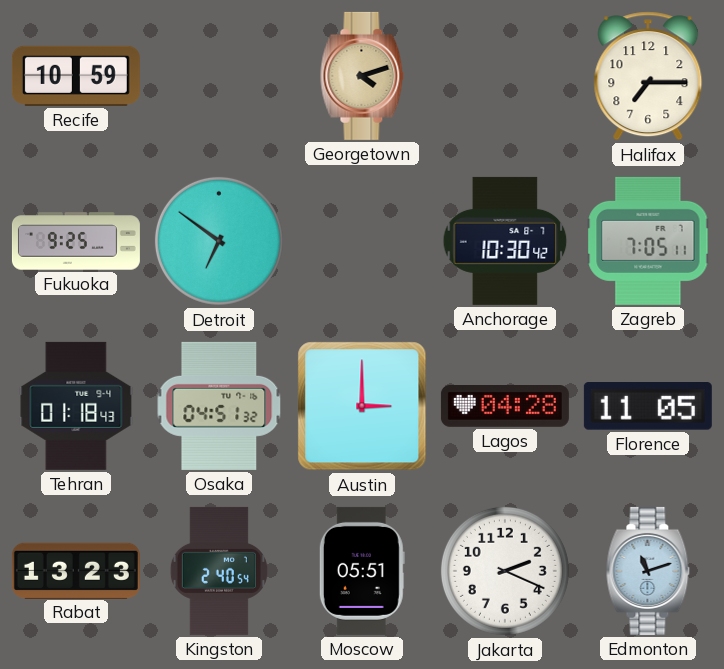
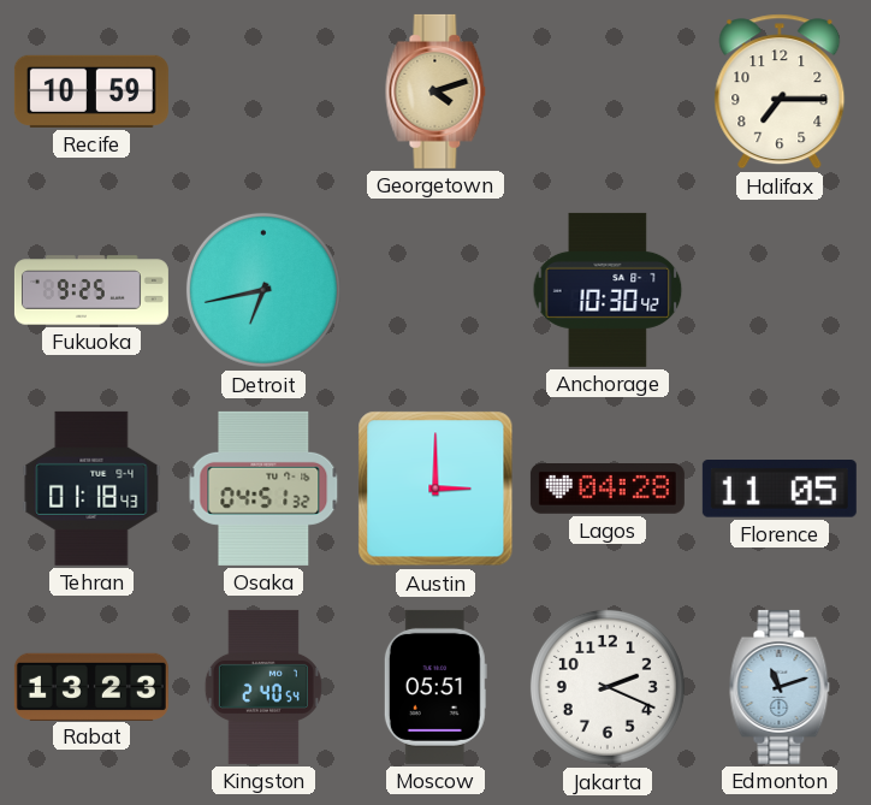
Detroit: 6:51 -> 6:43
Zagreb: 7:05 -> none
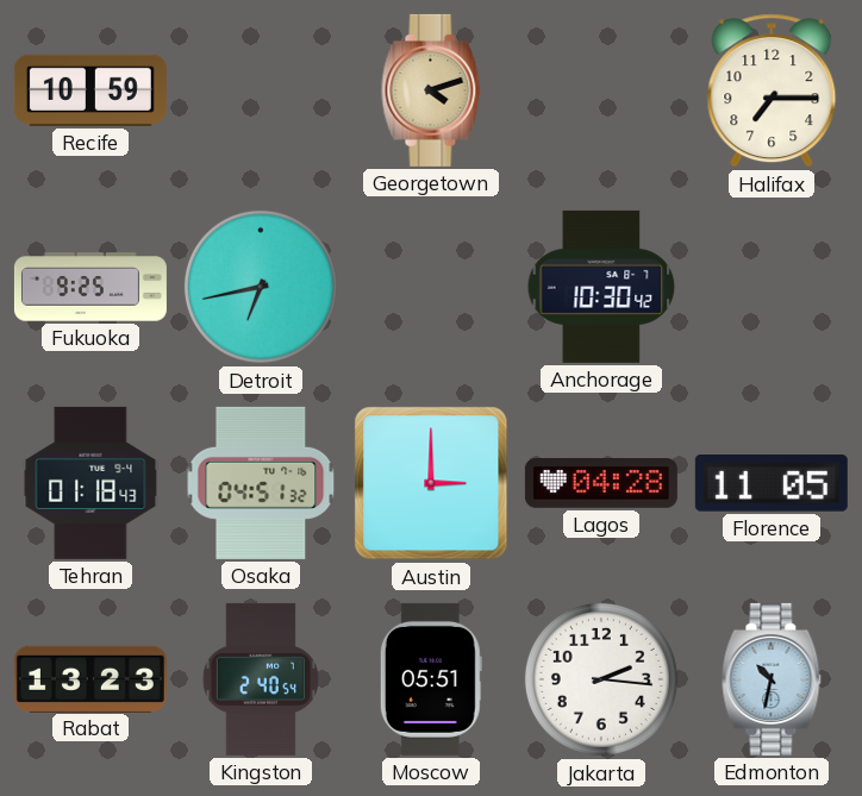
Jakarta: 2:19 -> 2:16
Edmonton: 11:12 -> 10:32
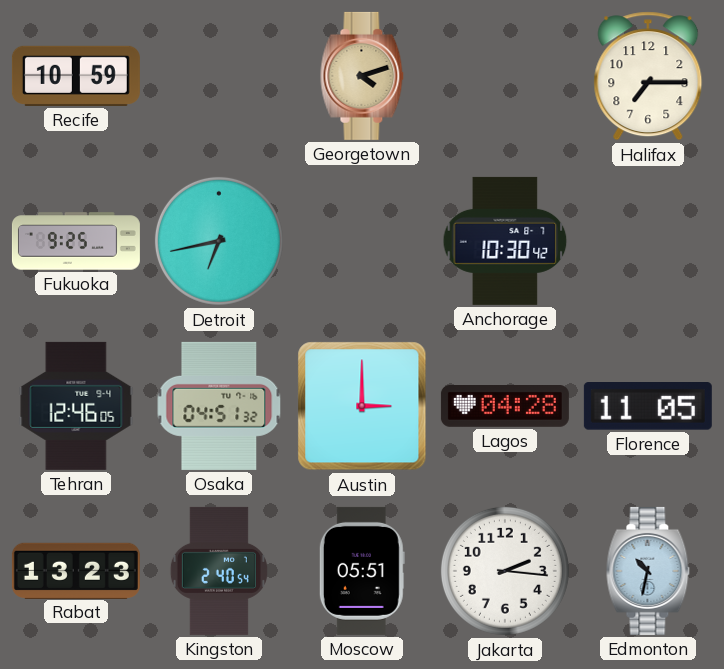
Tehran: 01:18 -> 12:46
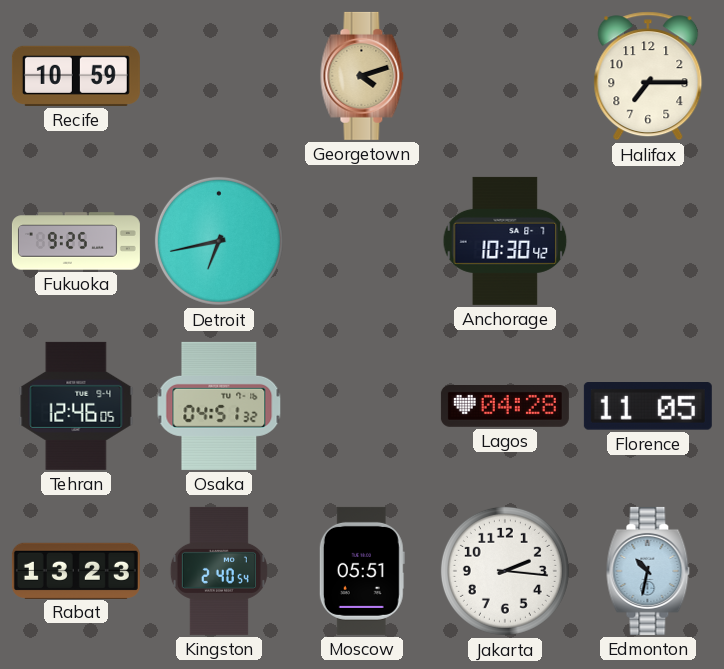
Austin: 3:00 -> none
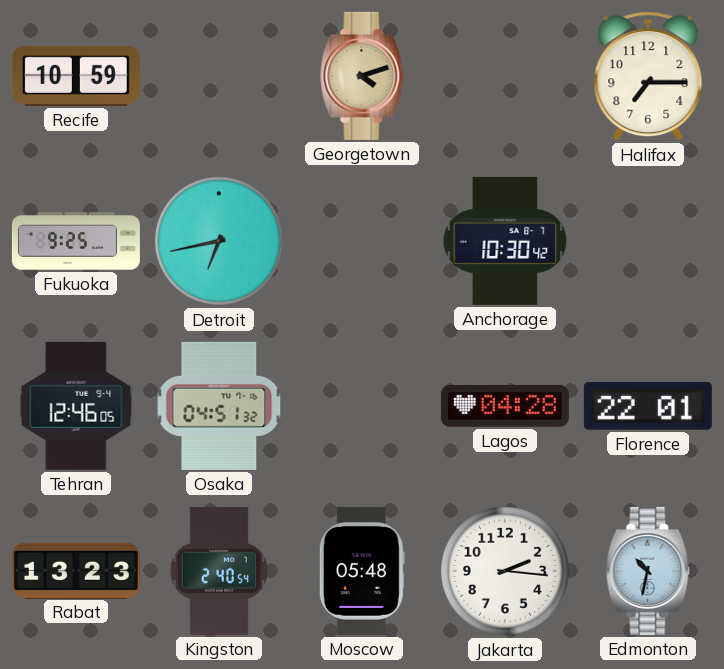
Florence: 11:05 -> 22:01
Moscow: 05:51 -> 05:48
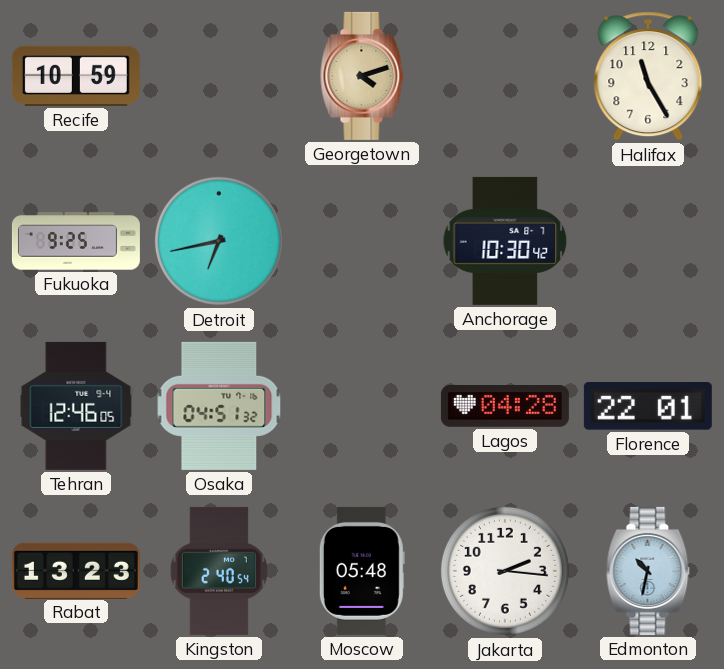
Halifax: 7:15 -> 11:25
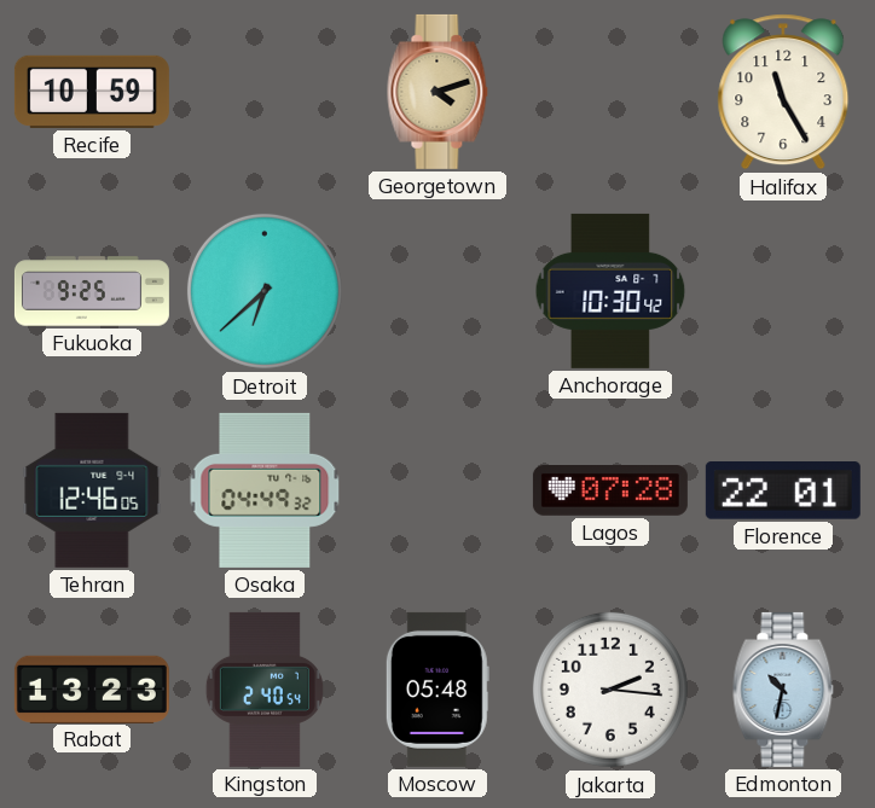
Detroit: 6:43 -> 6:38
Osaka: 04:51 -> 04:49
Lagos: 04:28 -> 07:28
